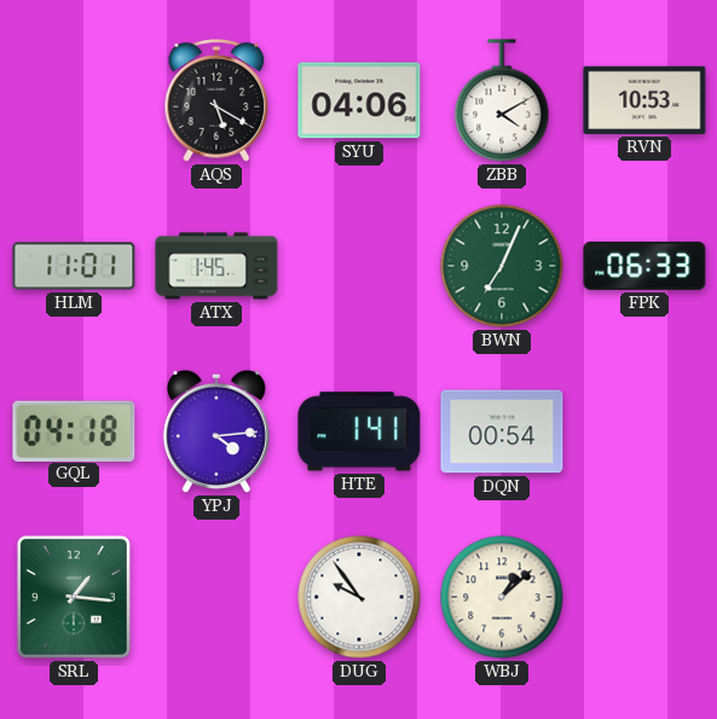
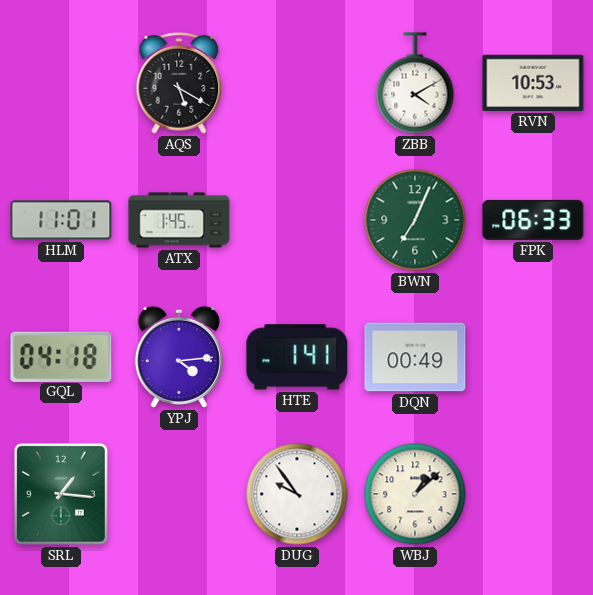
SYU: 04:06 -> none
DQN: 00:54 -> 00:49
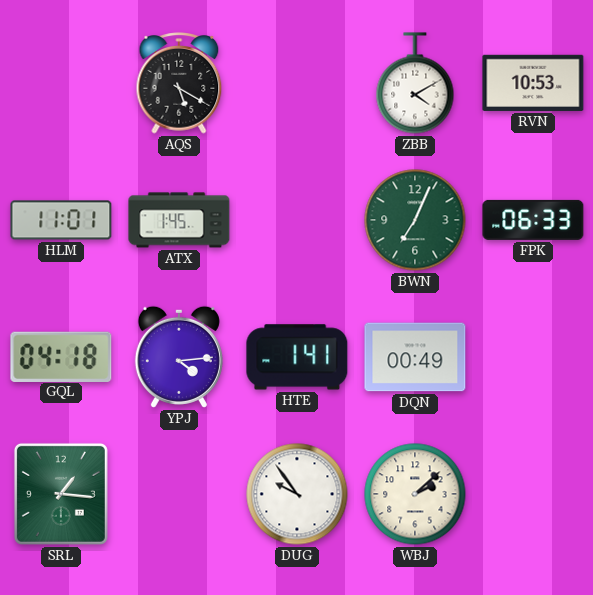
WBJ: 1:08 -> 2:08
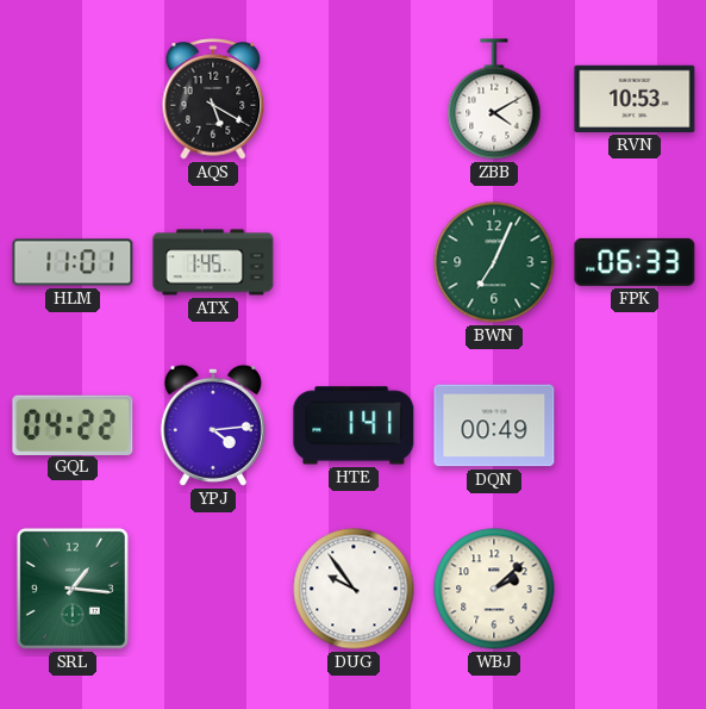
GQL: 04:18 -> 04:22
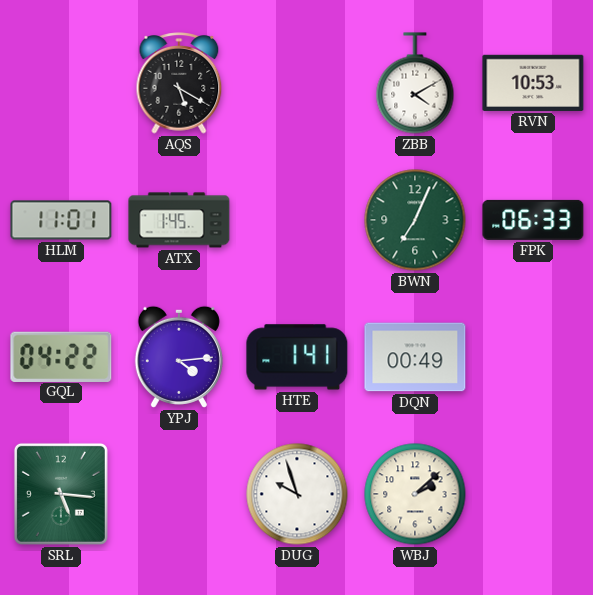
SRL: 1:16 -> 5:16
DUG: 9:54 -> 9:57
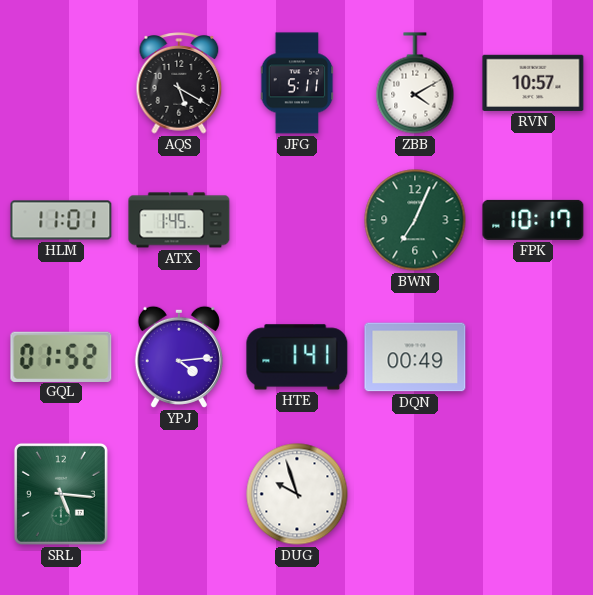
JFG: none -> 5:11
RVN: 10:53 -> 10:57
FPK: 06:33 -> 10:17
GQL: 04:22 -> 01:52
WBJ: 2:08 -> none
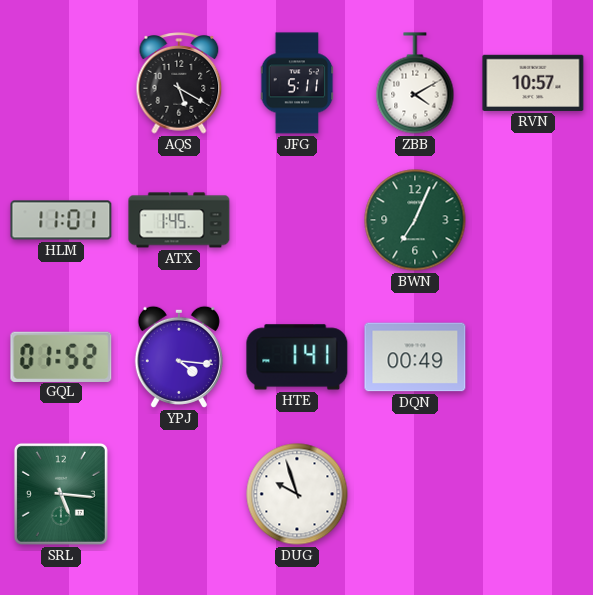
FPK: 10:17 -> none
YPJ: 4:14 -> 4:16
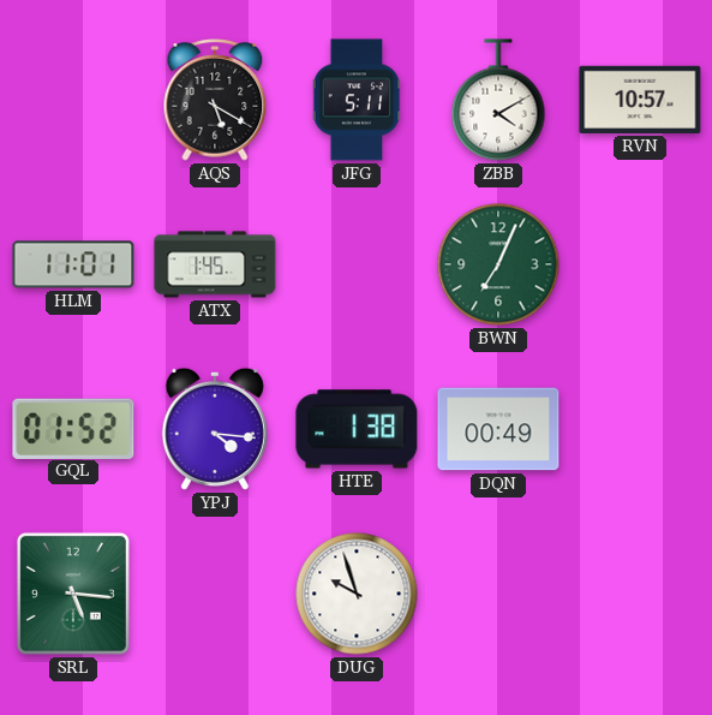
HTE: 1:41 -> 1:38
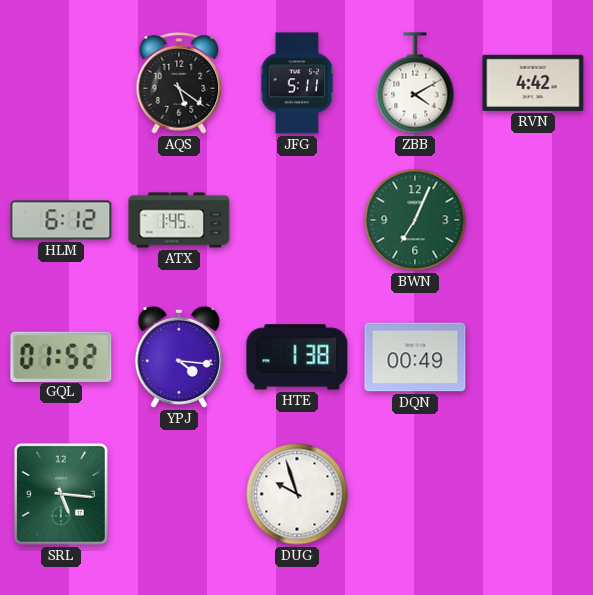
AQS: 5:20 -> 5:21
RVN: 10:57 -> 4:42
HLM: 11:01 -> 6:12
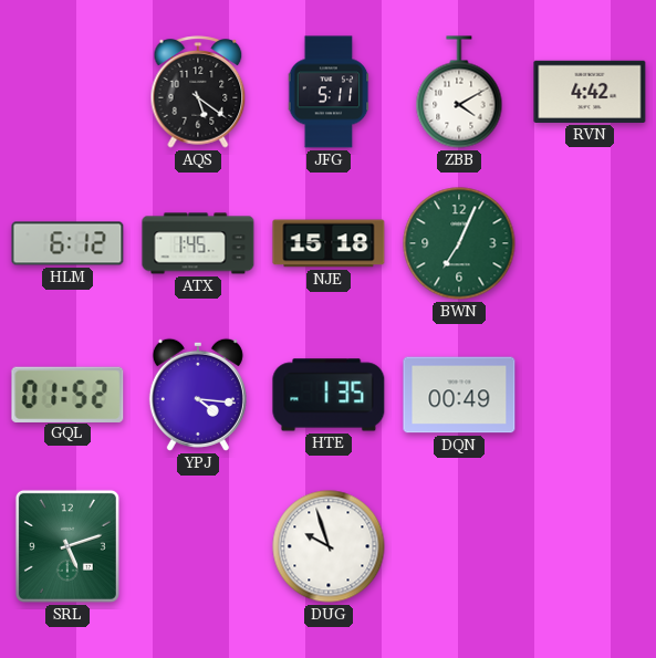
NJE: none -> 15:18
HTE: 1:38 -> 1:35
SRL: 5:16 -> 5:12
